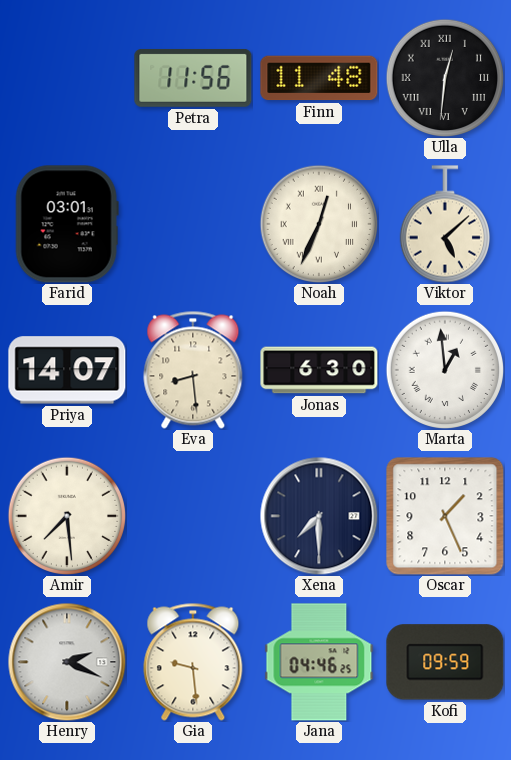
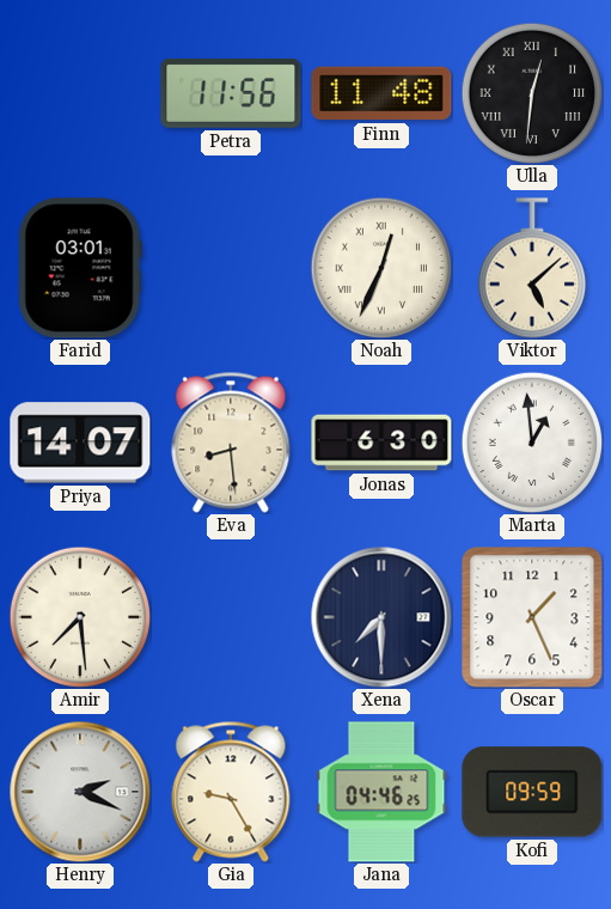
Gia: 9:29 -> 9:25
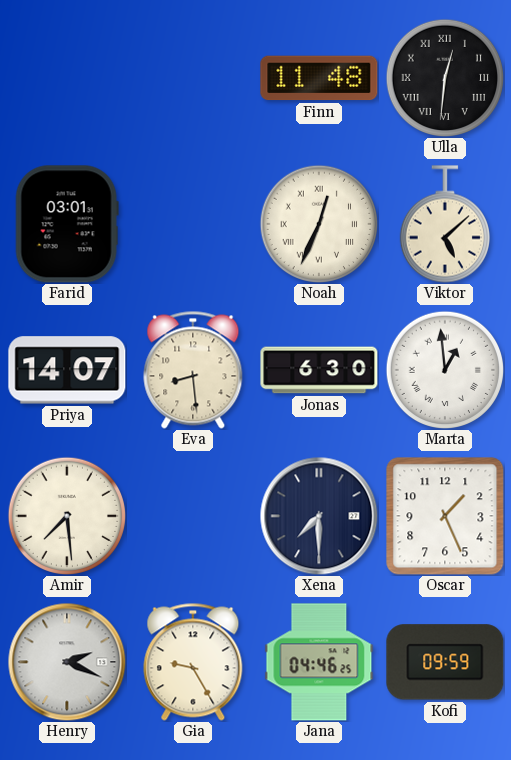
Petra: 11:56 -> none
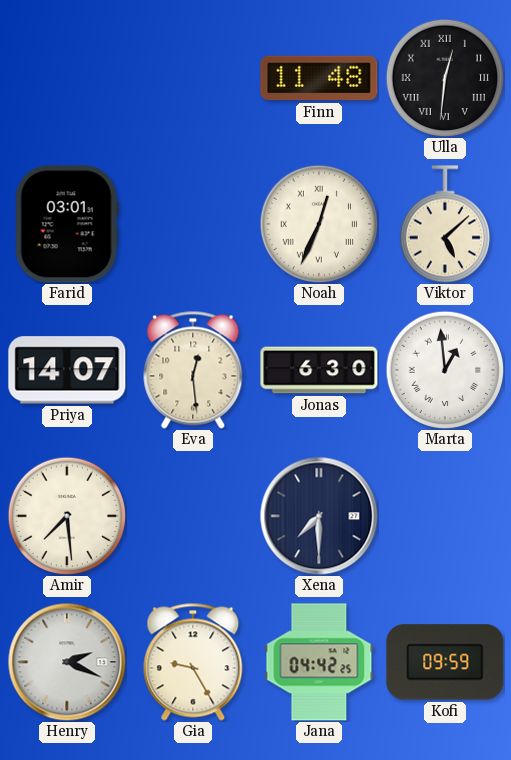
Eva: 8:29 -> 12:29
Oscar: 1:26 -> none
Jana: 04:46 -> 04:42
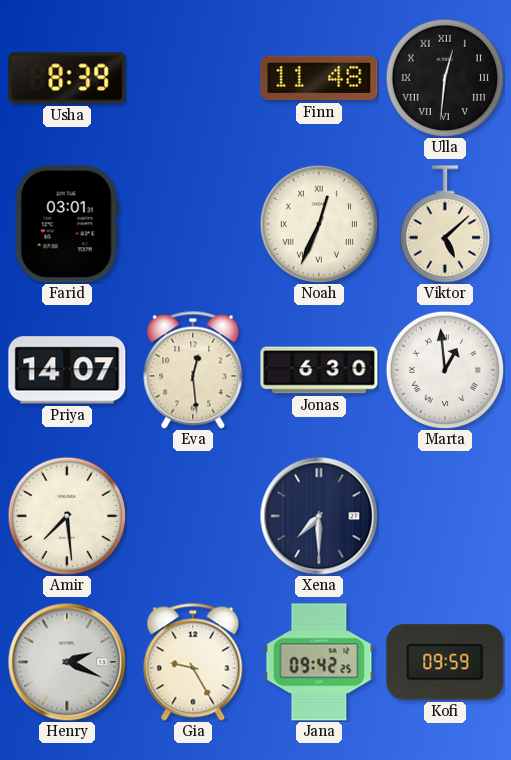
Usha: none -> 8:39
Jana: 04:42 -> 09:42
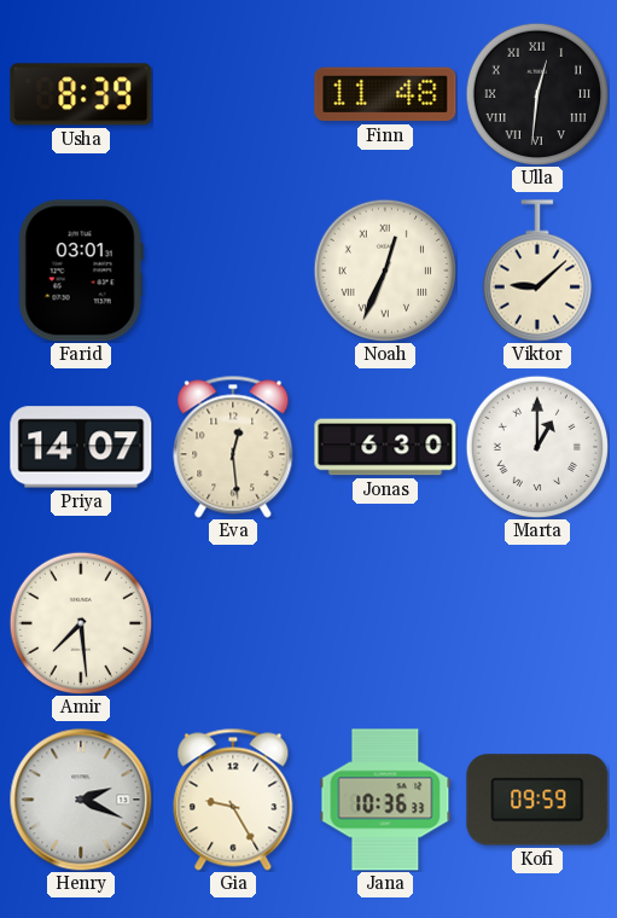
Viktor: 5:08 -> 9:08
Marta: 12:59 -> 1:00
Xena: 7:30 -> none
Jana: 09:42 -> 10:36
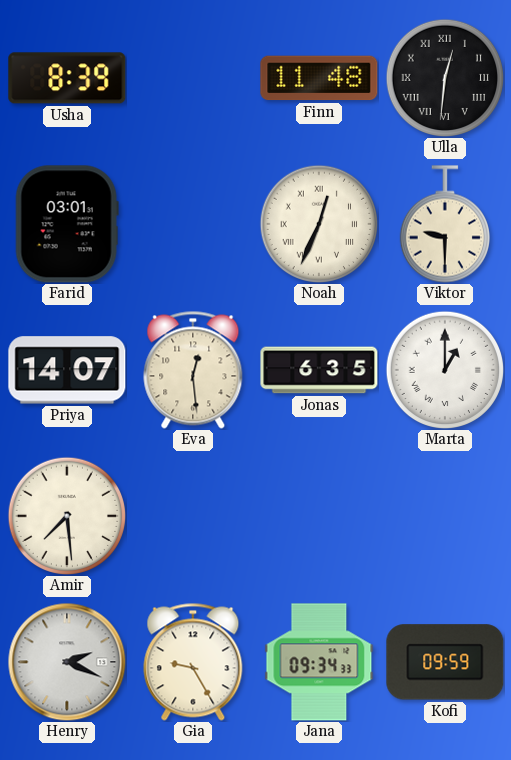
Viktor: 9:08 -> 9:30
Jonas: 6:30 -> 6:35
Jana: 10:36 -> 09:34
